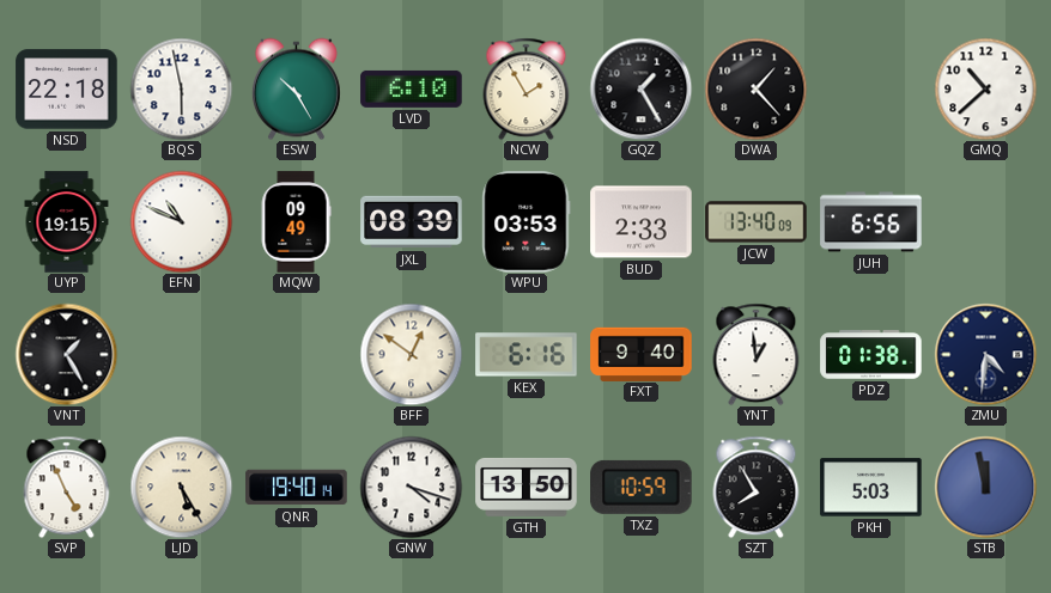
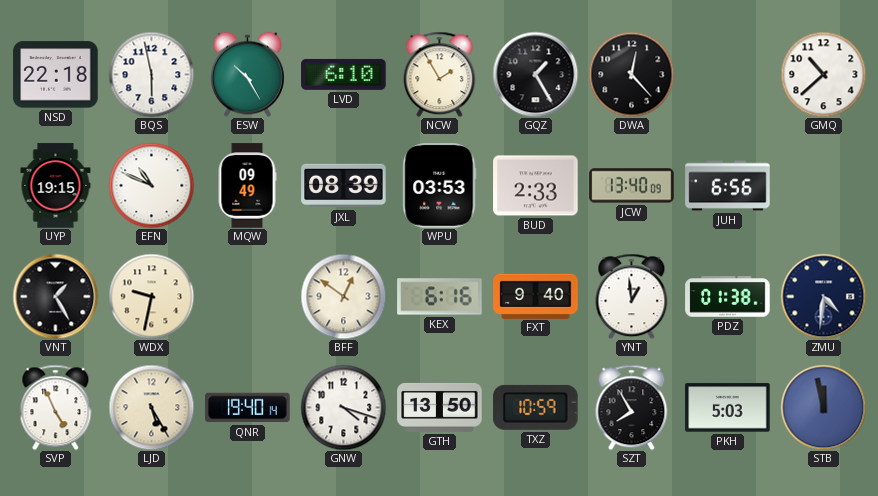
DWA: 1:23 -> 12:23
WDX: none -> 9:32
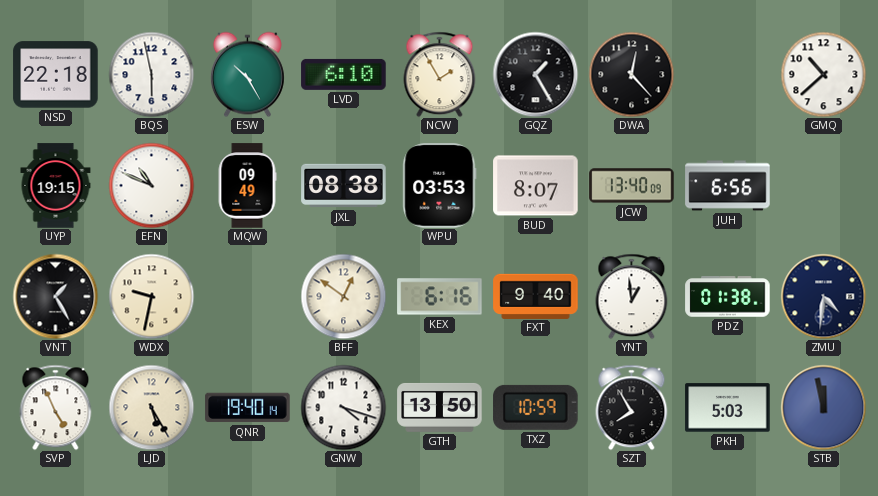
JXL: 08:39 -> 08:38
BUD: 2:33 -> 8:07
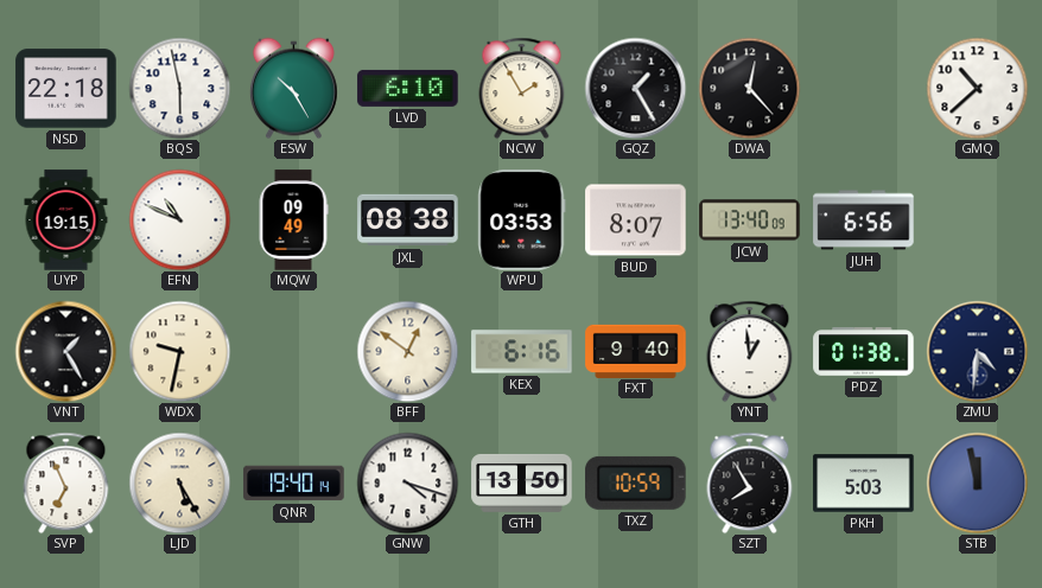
SVP: 4:56 -> 6:56
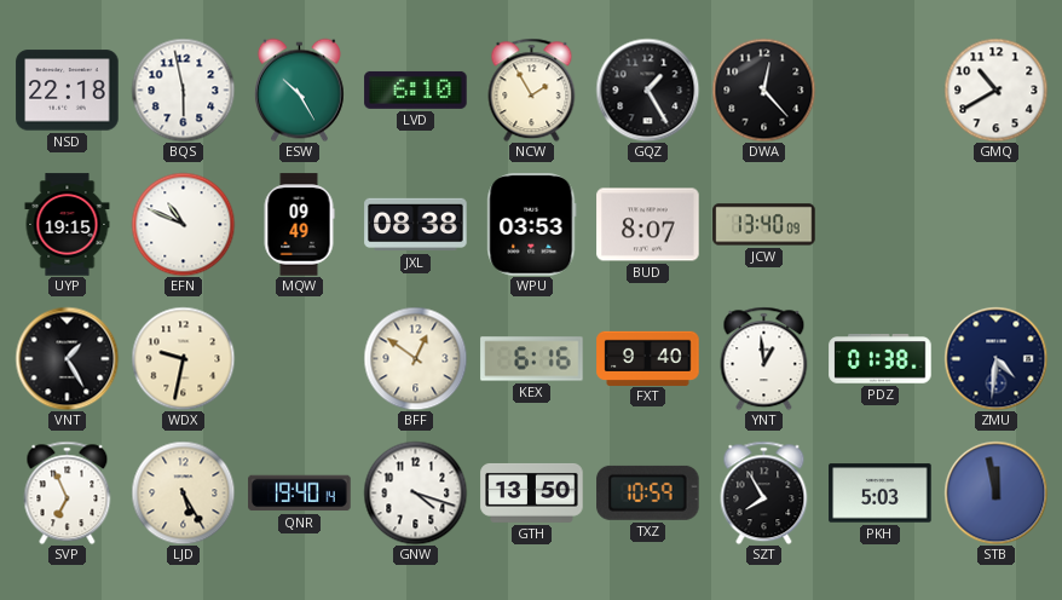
GMQ: 10:38 -> 10:40
JUH: 6:56 -> none
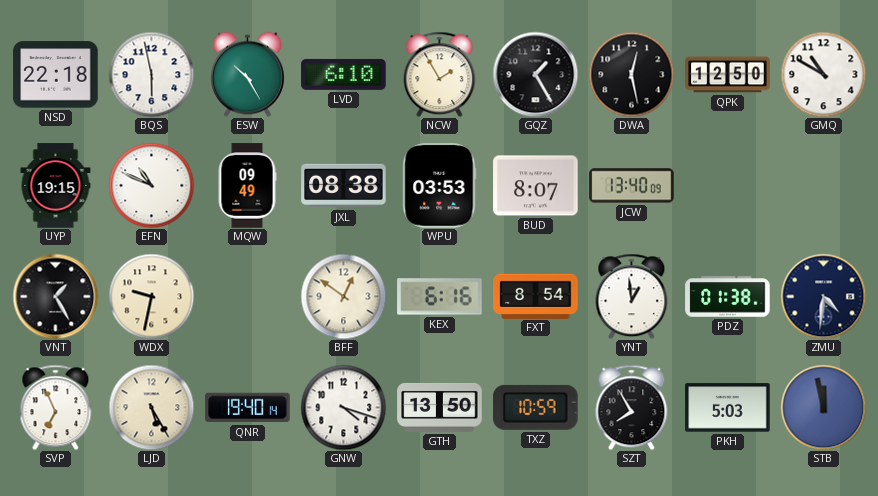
DWA: 12:23 -> 12:28
QPK: none -> 12:50
GMQ: 10:40 -> 10:50
FXT: 9:40 -> 8:54
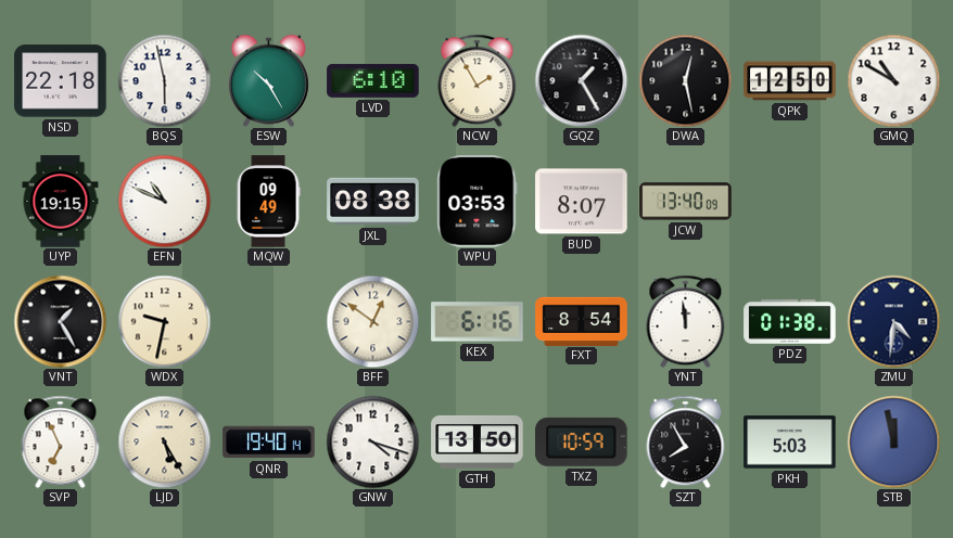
YNT: 12:59 -> 11:59
